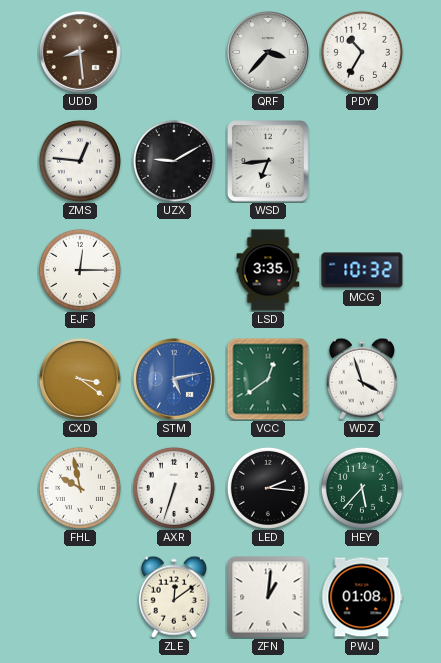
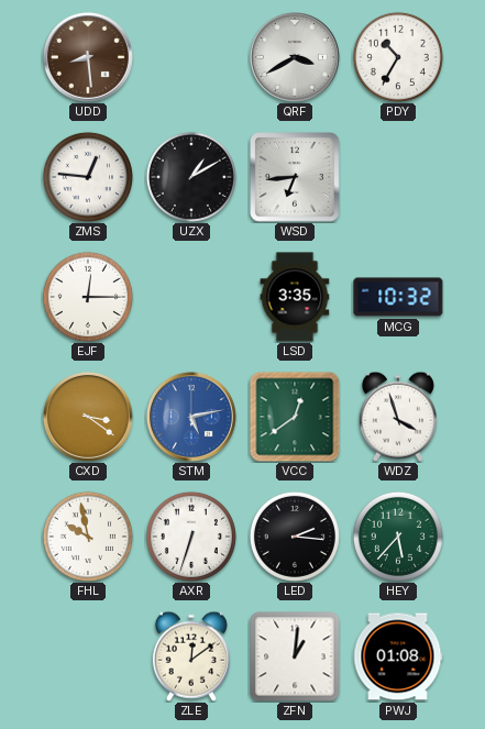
QRF: 3:37 -> 3:40
UZX: 9:10 -> 1:10
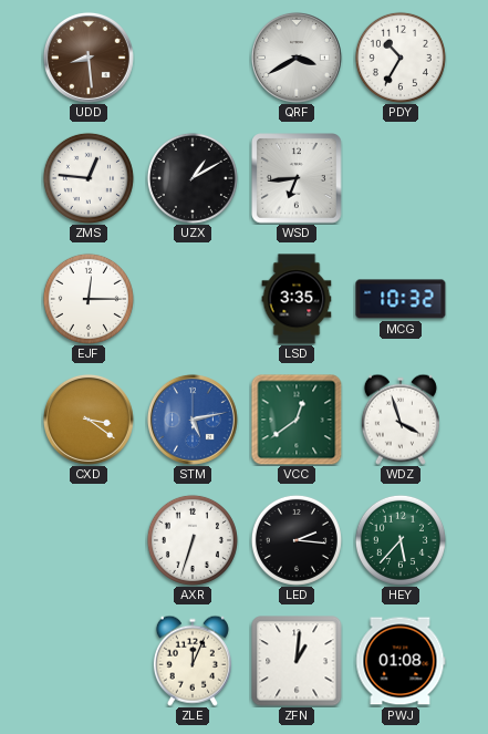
FHL: 9:58 -> none
ZLE: 12:09 -> 12:04
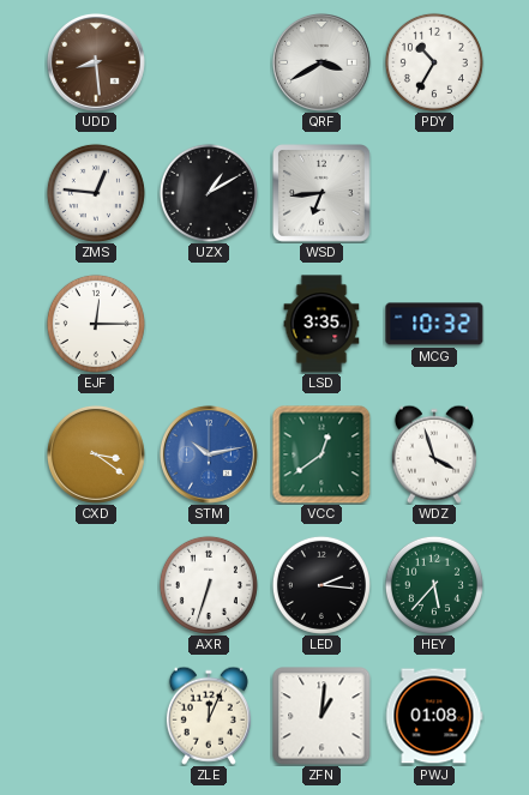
STM: 5:13 -> 10:13
